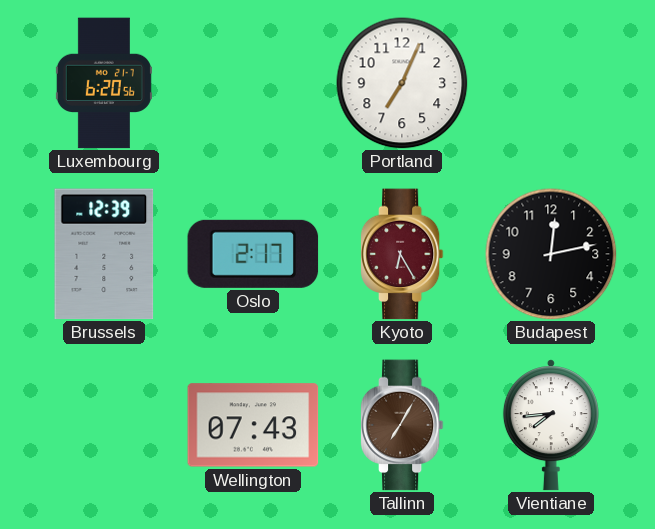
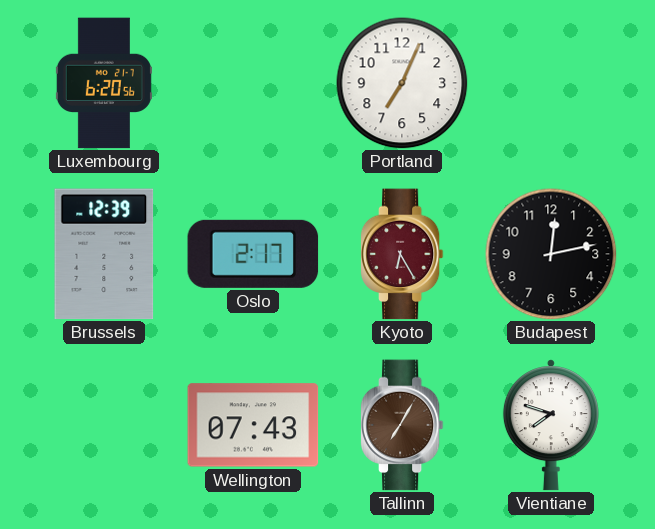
Vientiane: 7:44 -> 7:48
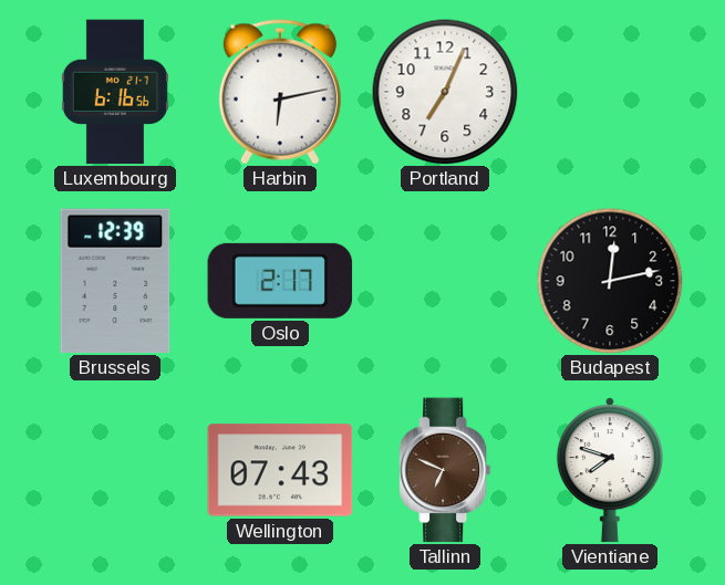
Luxembourg: 6:20 -> 6:16
Harbin: none -> 6:13
Kyoto: 6:25 -> none
Tallinn: 7:05 -> 6:49
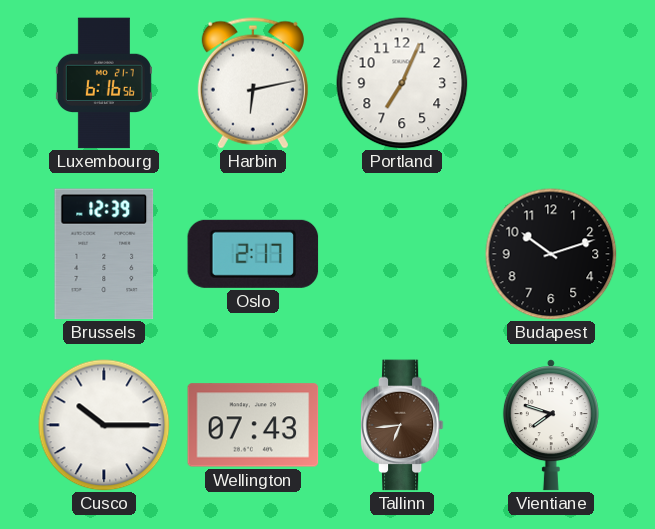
Budapest: 12:13 -> 10:12
Cusco: none -> 10:15
Tallinn: 6:49 -> 6:44
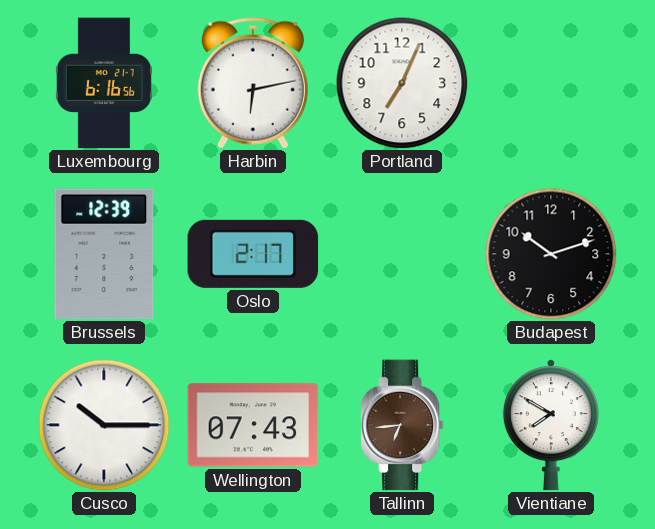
Vientiane: 7:48 -> 7:50
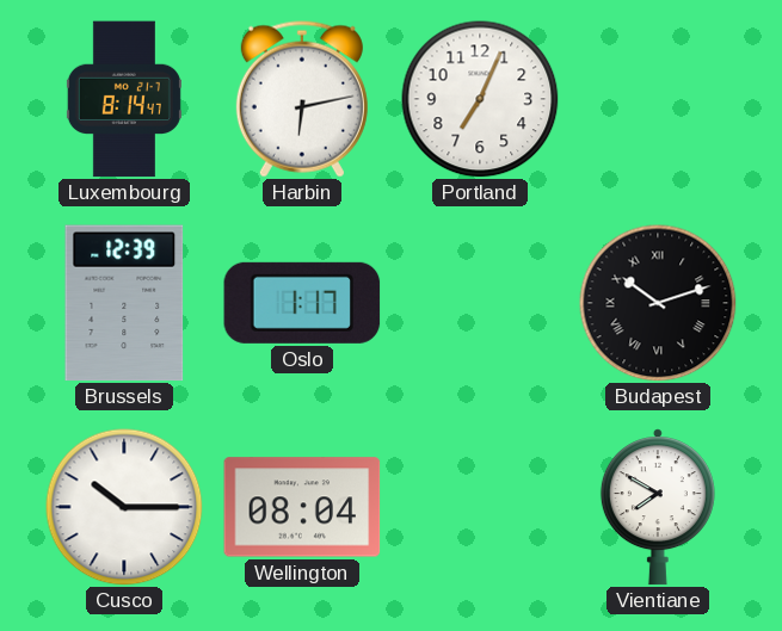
Luxembourg: 6:16 -> 8:14
Oslo: 2:17 -> 1:17
Budapest numerals: Arabic -> Roman
Wellington: 07:43 -> 08:04
Tallinn: 6:44 -> none
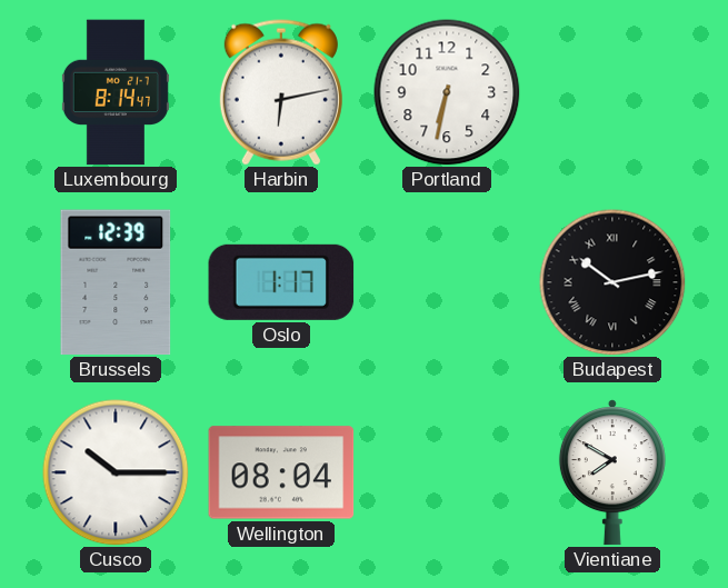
Portland: 7:04 -> 6:32
Budapest: 10:12 -> 10:13
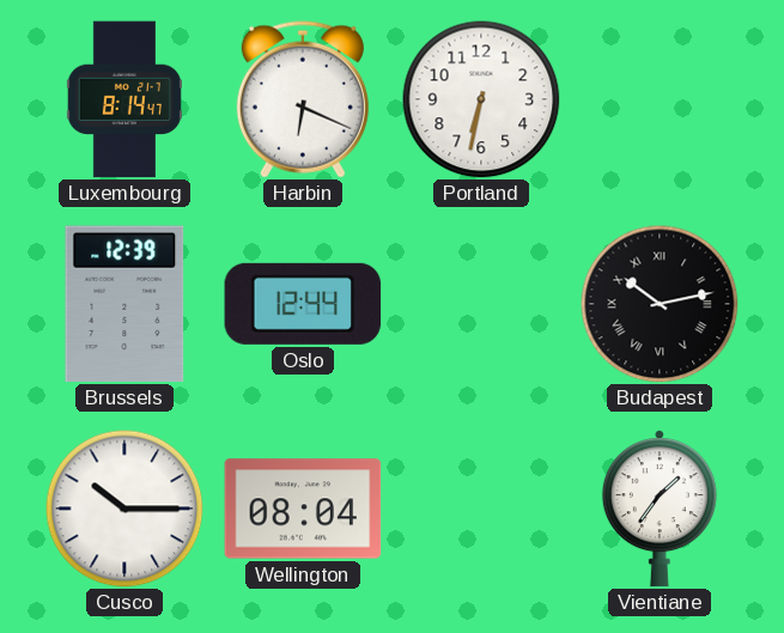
Harbin: 6:13 -> 6:19
Oslo: 1:17 -> 12:44
Vientiane: 7:50 -> 1:36
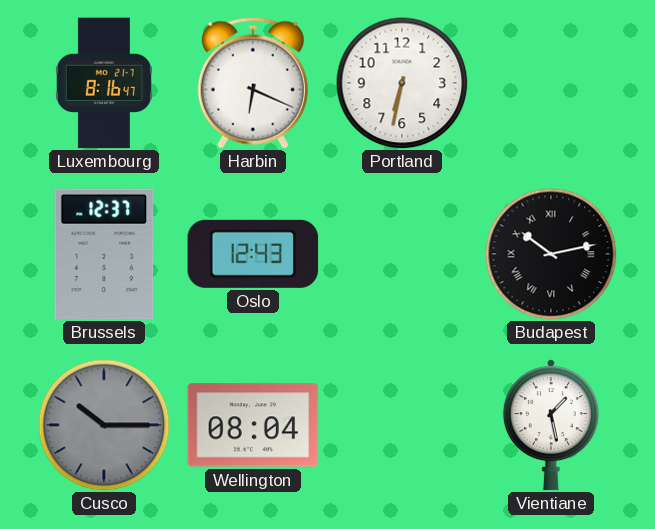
Luxembourg: 8:14 -> 8:16
Brussels: 12:39 -> 12:37
Oslo: 12:44 -> 12:43
Cusco dial: white -> grey
Vientiane: 1:36 -> 1:28
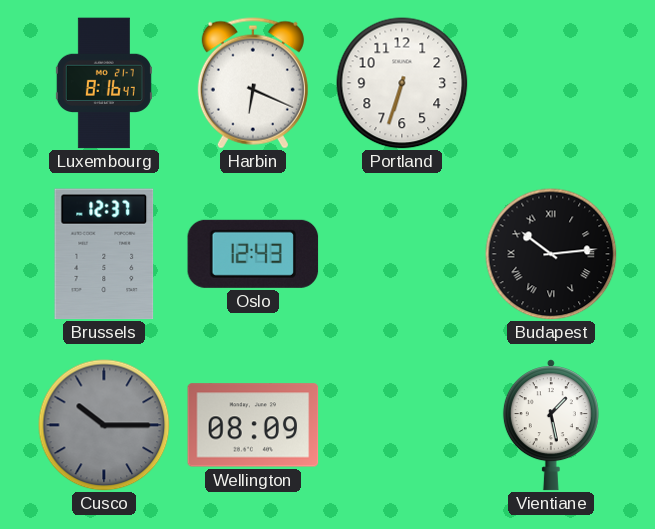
Portland: 6:32 -> 6:33
Budapest: 10:13 -> 10:14
Wellington: 08:04 -> 08:09
